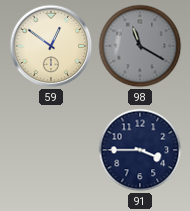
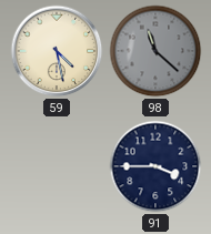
59: 12:51 -> 4:28
98: 11:20 -> 11:22
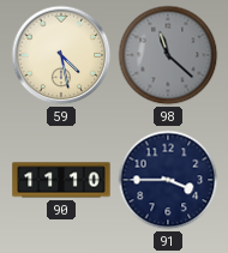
90: none -> 11:10
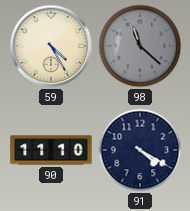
59: 4:28 -> 4:25
91: 3:45 -> 4:20
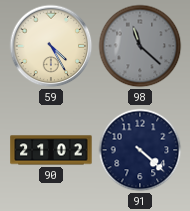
90: 11:10 -> 21:02
91: 4:20 -> 4:22
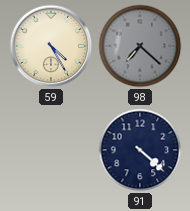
98: 11:22 -> 7:22
90: 21:02 -> none
